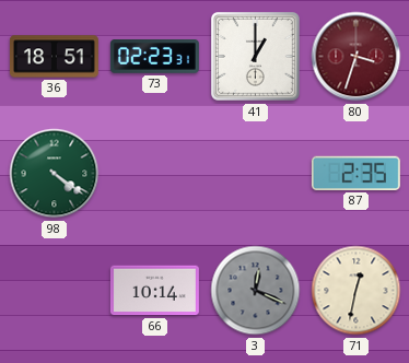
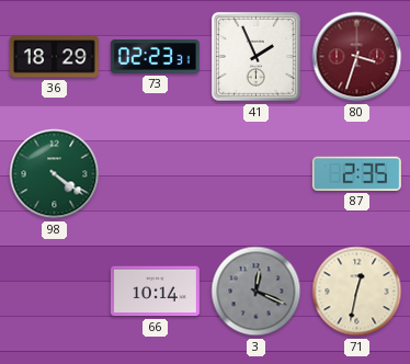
36: 18:51 -> 18:29
41: 1:00 -> 1:56
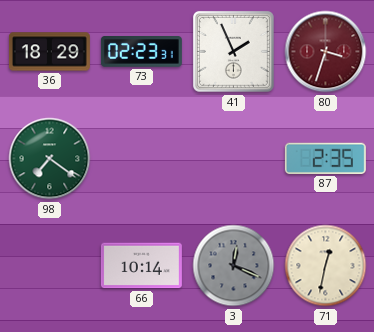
98: 4:21 -> 7:21
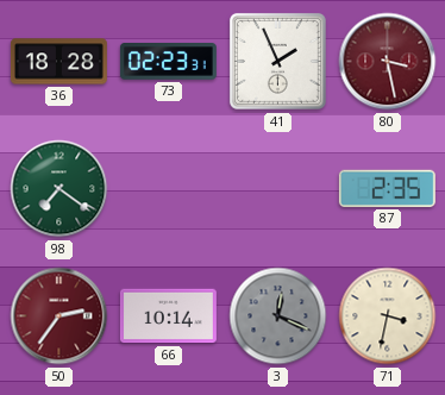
36: 18:29 -> 18:28
80: 3:33 -> 3:28
50: none -> 2:36
71: 12:32 -> 3:32
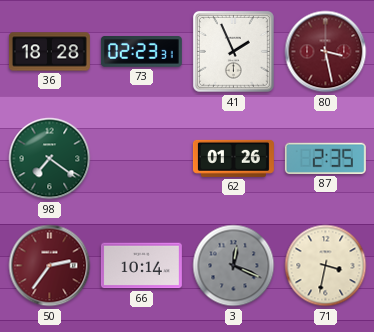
62: none -> 01:26
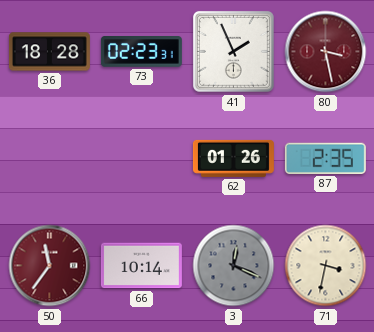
98: 7:21 -> none
50: 2:36 -> 11:36
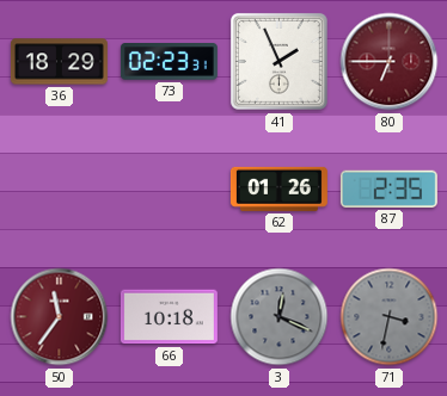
36: 18:28 -> 18:29
80: 3:28 -> 6:45
66: 10:14 -> 10:18
71 dial: cream -> grey
